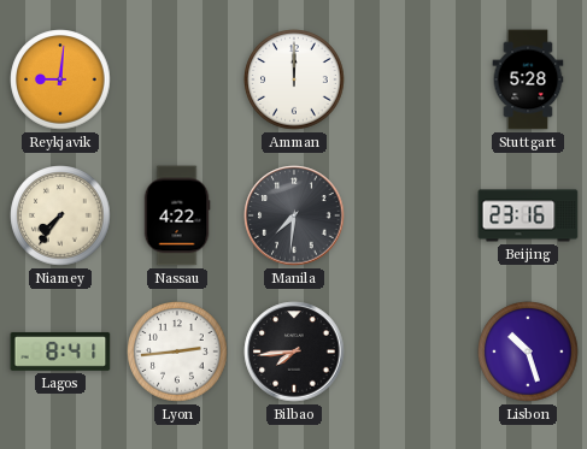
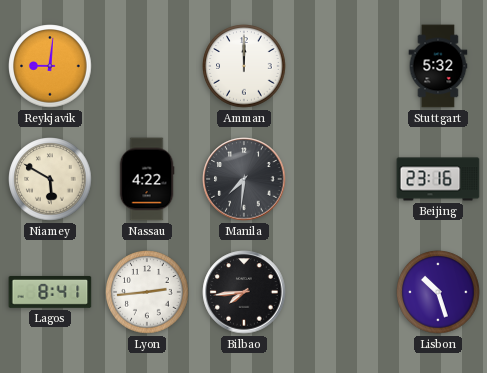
Stuttgart: 5:28 -> 5:32
Niamey: 7:36 -> 5:50
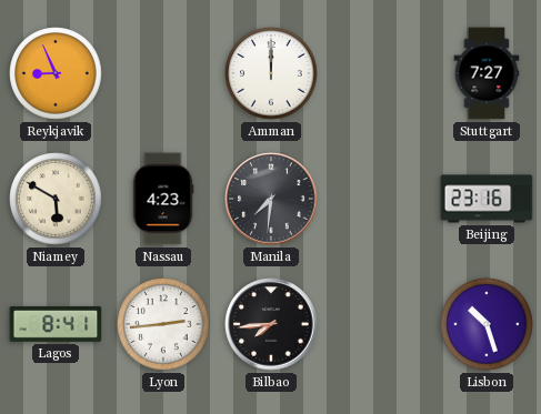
Reykjavik: 9:01 -> 8:56
Stuttgart: 5:32 -> 7:27
Nassau: 4:22 -> 4:23
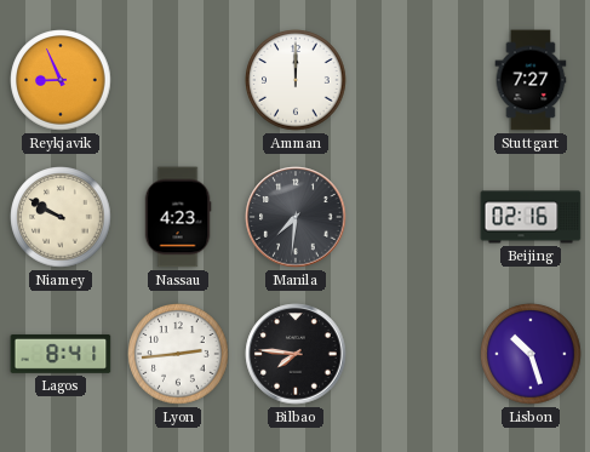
Niamey: 5:50 -> 9:50
Beijing: 23:16 -> 02:16
Bilbao: 7:44 -> 7:46
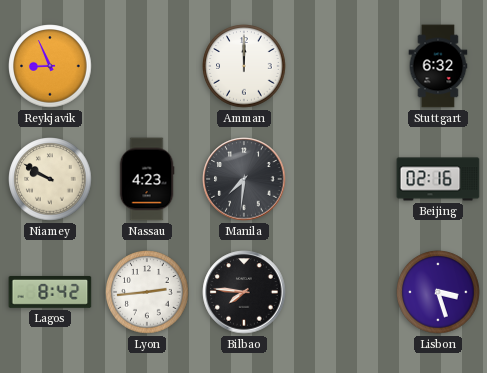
Stuttgart: 7:27 -> 6:32
Lagos: 8:41 -> 8:42
Lisbon: 10:27 -> 3:27
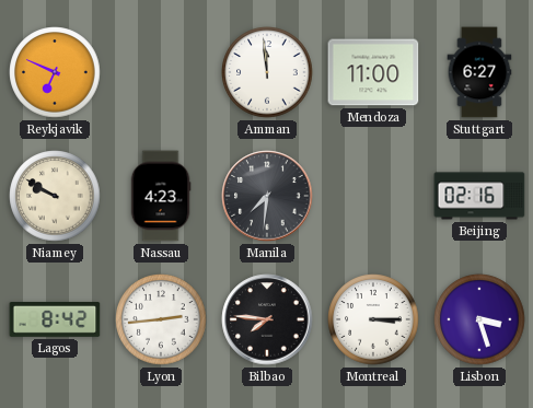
Reykjavik: 8:56 -> 6:49
Amman: 12:00 -> 11:59
Mendoza: none -> 11:00
Stuttgart: 6:32 -> 6:27
Montreal: none -> 3:15
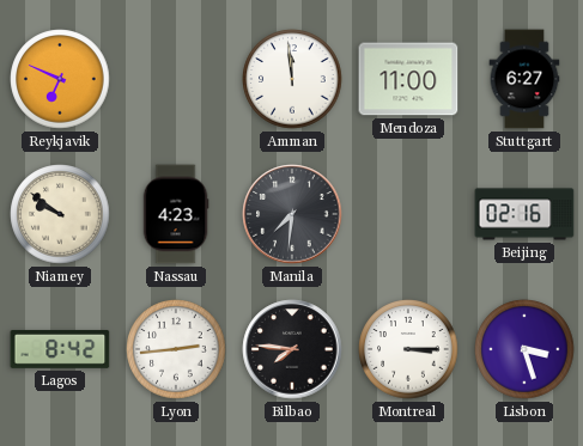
Niamey: 9:50 -> 9:51
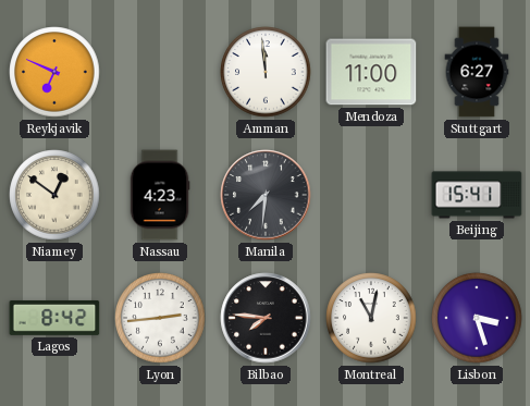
Niamey: 9:51 -> 12:51
Beijing: 02:16 -> 15:41
Montreal: 3:15 -> 11:02
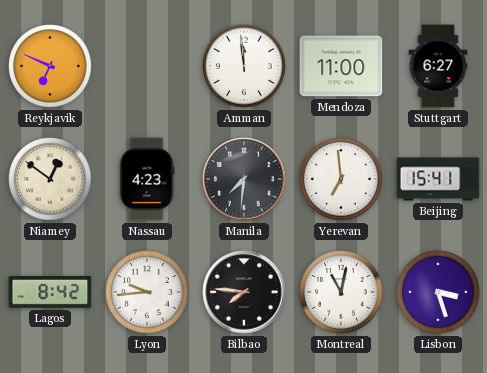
Yerevan: none -> 6:59
Lyon: 2:44 -> 9:44
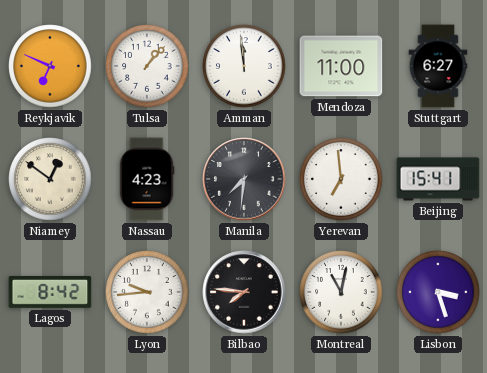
Tulsa: none -> 1:07
